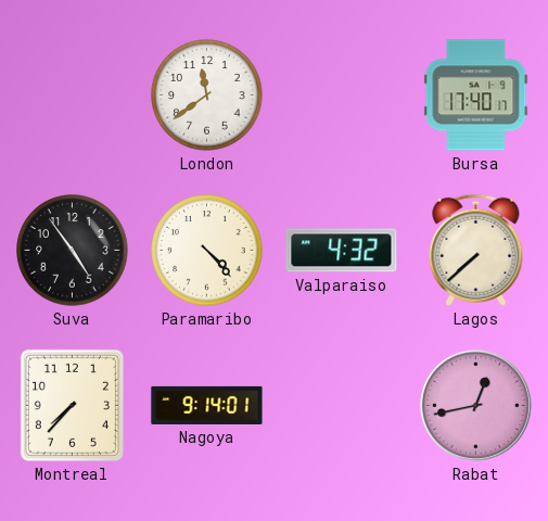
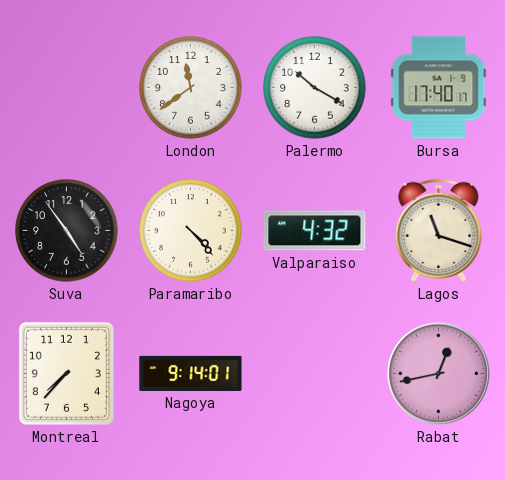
Palermo: none -> 10:20
Lagos: 7:38 -> 11:18
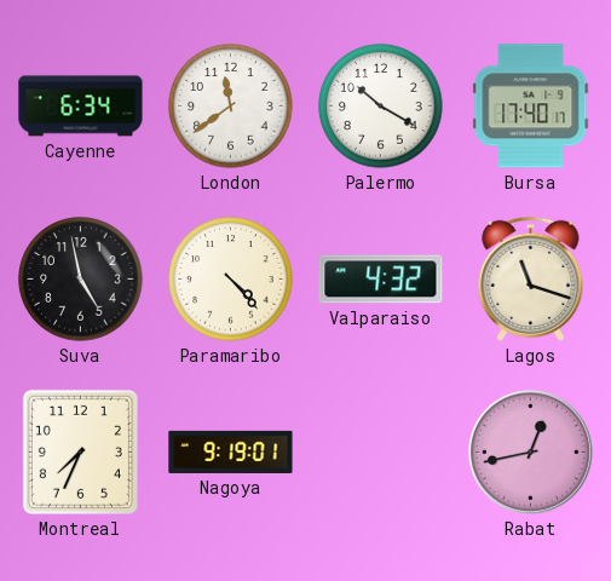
Cayenne: none -> 6:34
Suva: 4:54 -> 4:58
Montreal: 7:37 -> 7:34
Nagoya: 9:14 -> 9:19
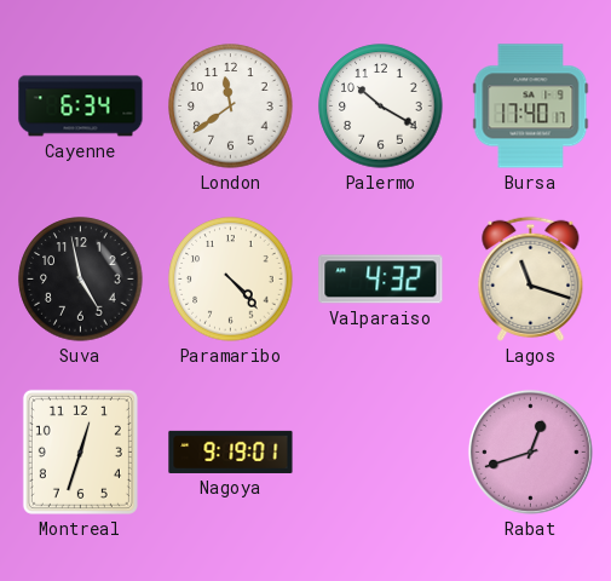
Montreal: 7:34 -> 12:33
Rabat: 12:43 -> 12:42
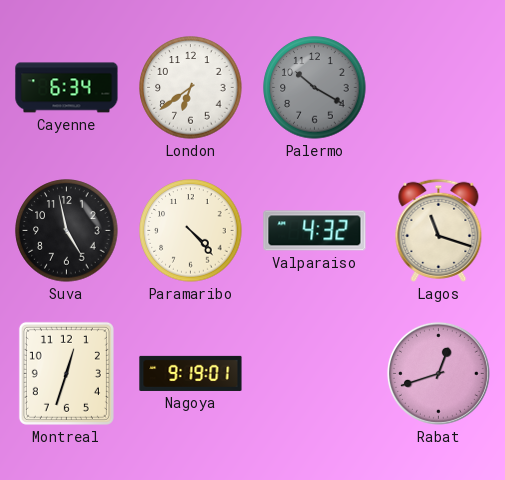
London: 11:39 -> 6:39
Palermo dial: white -> grey
Bursa: 17:40 -> none
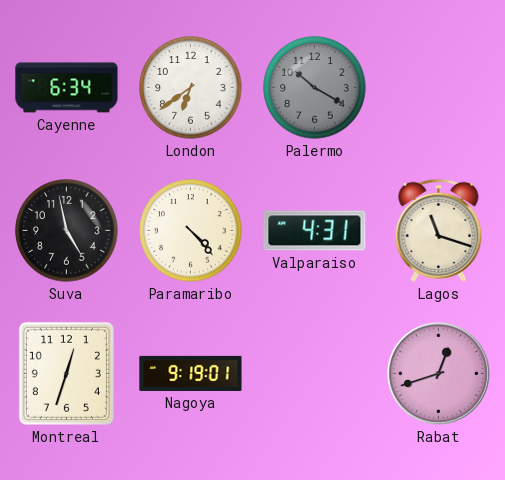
Valparaiso: 4:32 -> 4:31
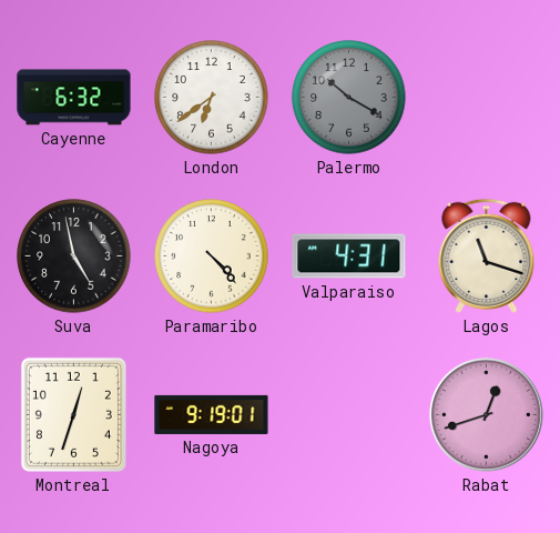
Cayenne: 6:34 -> 6:32
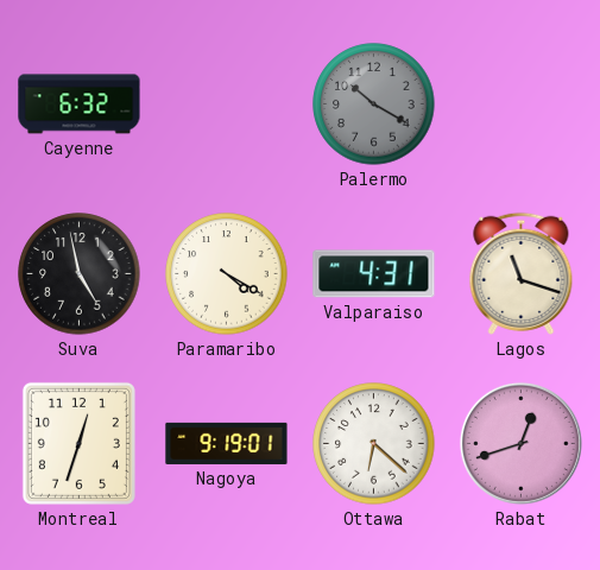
London: 6:39 -> none
Paramaribo: 4:23 -> 4:20
Ottawa: none -> 6:22
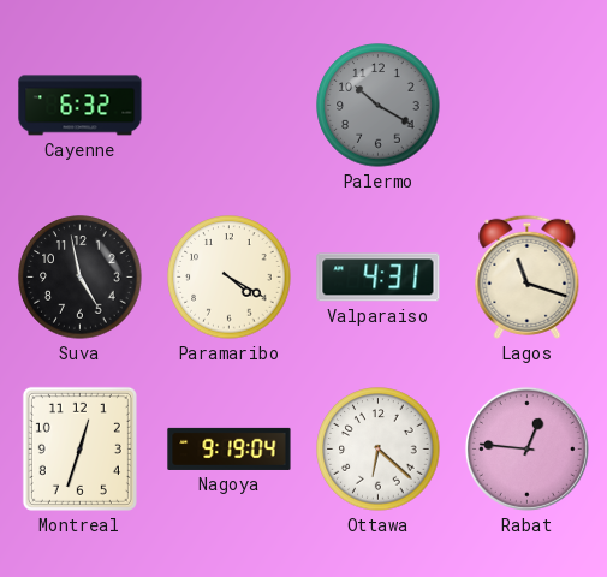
Nagoya: 9:19:01 -> 9:19:04
Rabat: 12:42 -> 12:46
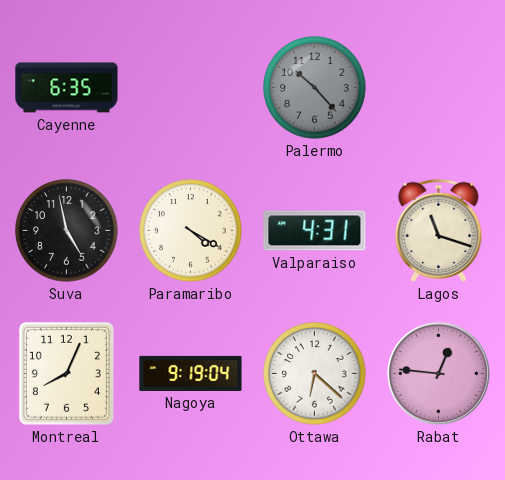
Cayenne: 6:32 -> 6:35
Palermo: 10:20 -> 10:23
Montreal: 12:33 -> 8:04
